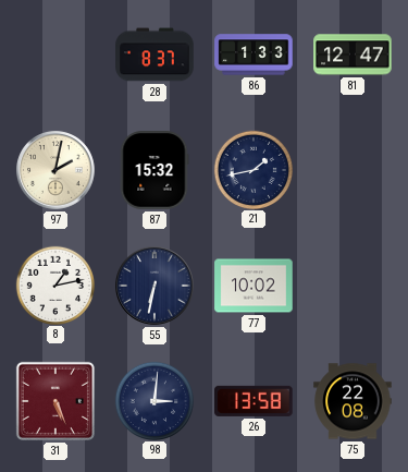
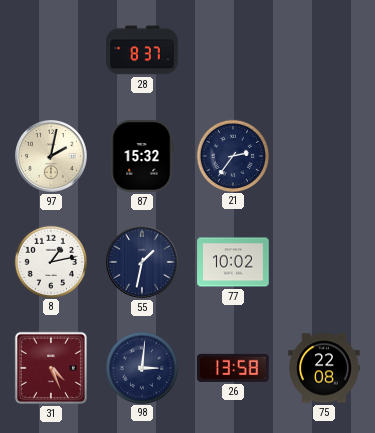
86: 1:33 -> none
81: 12:47 -> none
21: 1:43 -> 2:36
55: 6:32 -> 1:32
31: 5:26 -> 4:26
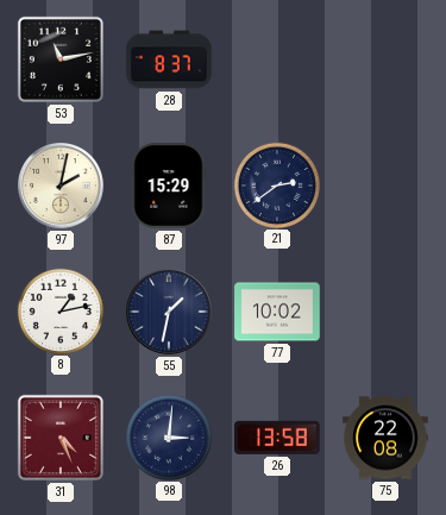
53: none -> 11:13
87: 15:32 -> 15:29
21: 2:36 -> 2:39
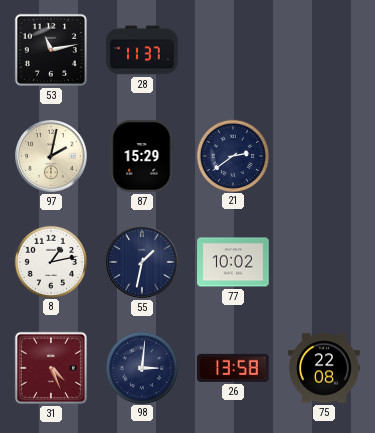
28: 8:37 -> 11:37
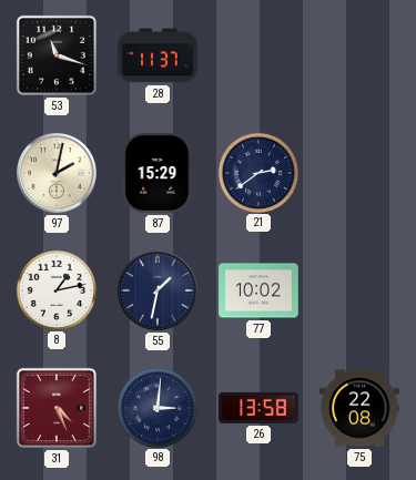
53: 11:13 -> 11:18
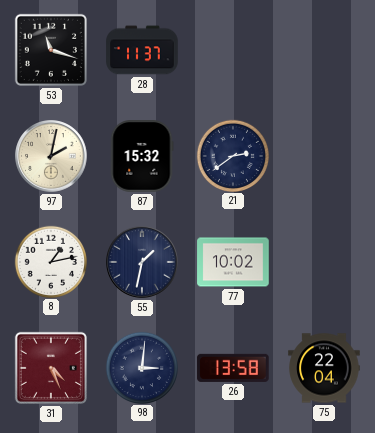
87: 15:29 -> 15:32
75: 22:08 -> 22:04
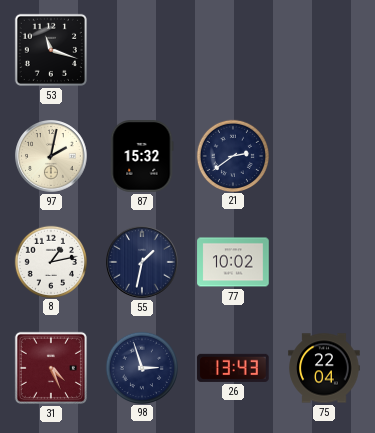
28: 11:37 -> none
98: 3:01 -> 2:57
26: 13:58 -> 13:43
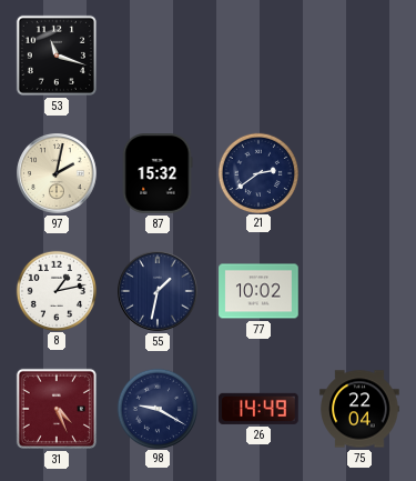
98: 2:57 -> 9:20
26: 13:43 -> 14:49
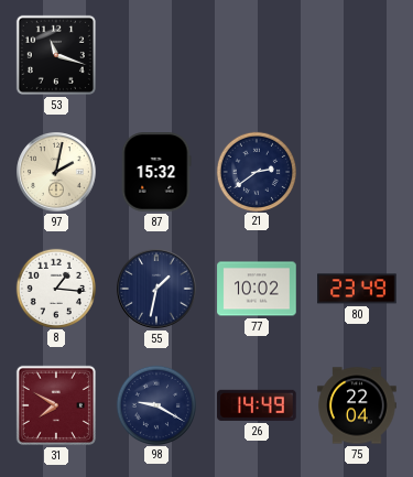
8: 1:13 -> 1:16
80: none -> 23:49
31: 4:26 -> 7:50
